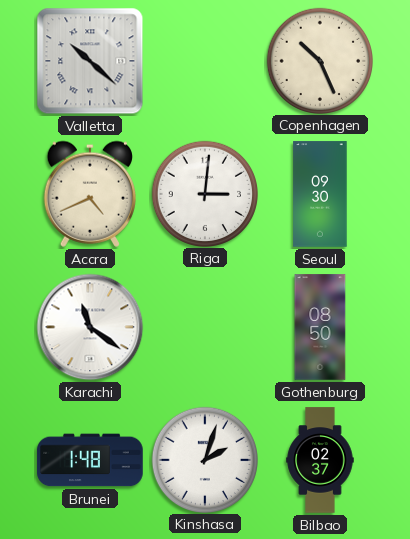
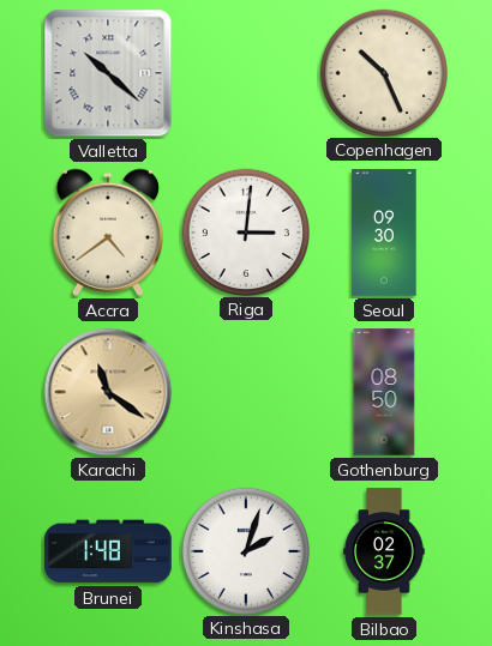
Accra: 4:41 -> 4:39
Karachi dial: white -> champagne
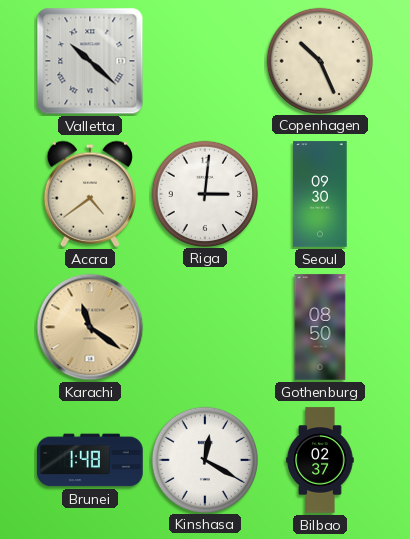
Kinshasa: 2:03 -> 12:20
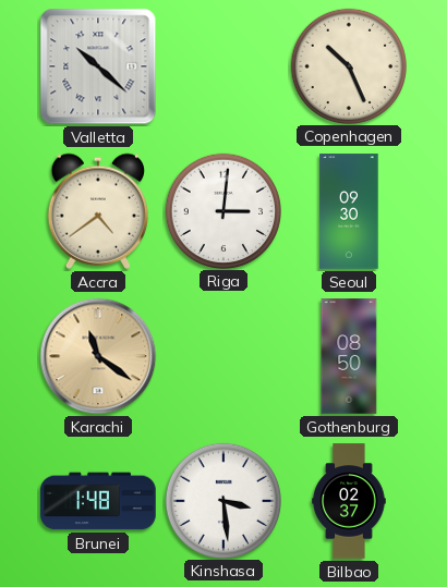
Kinshasa: 12:20 -> 3:29
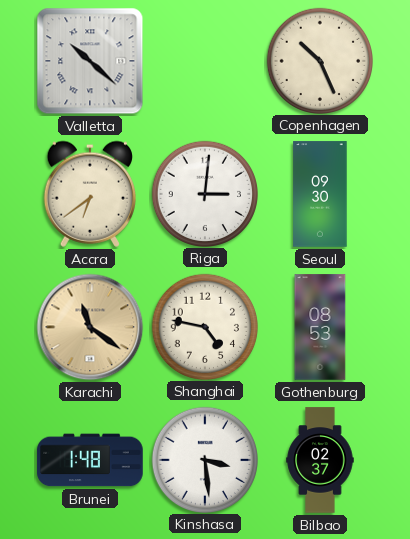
Accra: 4:39 -> 6:39
Shanghai: none -> 4:47
Gothenburg: 08:50 -> 08:53
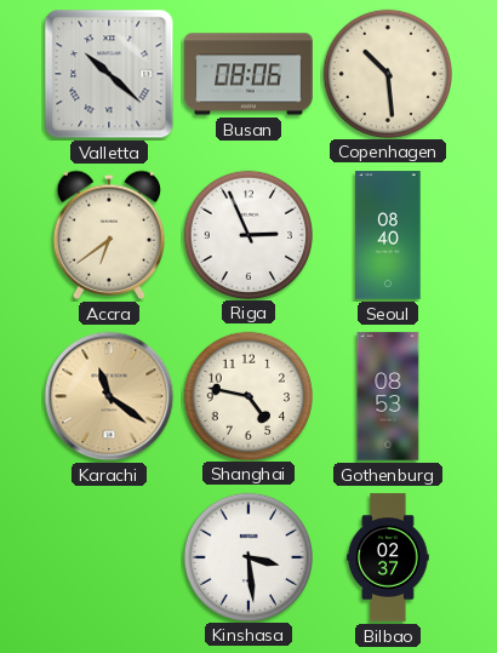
Busan: none -> 08:06
Copenhagen: 10:26 -> 10:29
Riga: 3:01 -> 2:56
Seoul: 09:30 -> 08:40
Brunei: 1:48 -> none
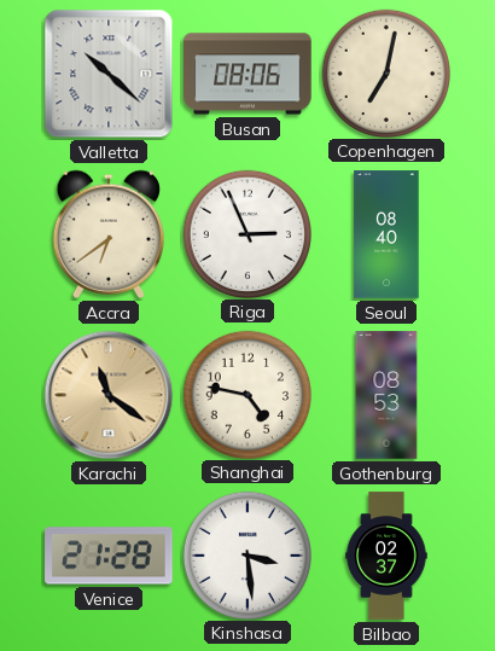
Copenhagen: 10:29 -> 7:02
Venice: none -> 21:28
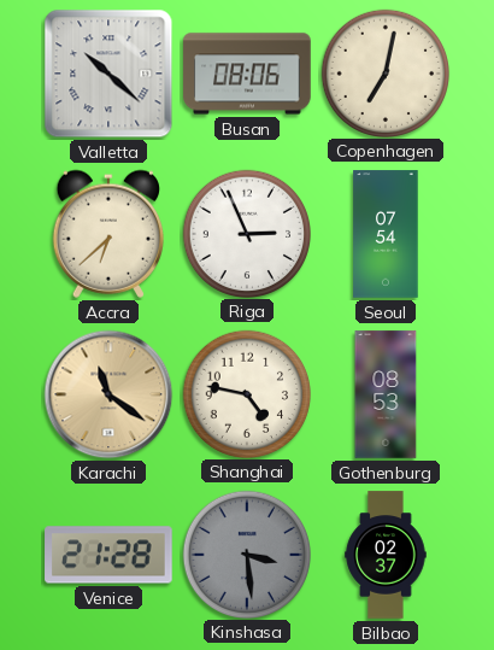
Accra: 6:39 -> 6:38
Seoul: 08:40 -> 07:54
Kinshasa dial: white -> grey
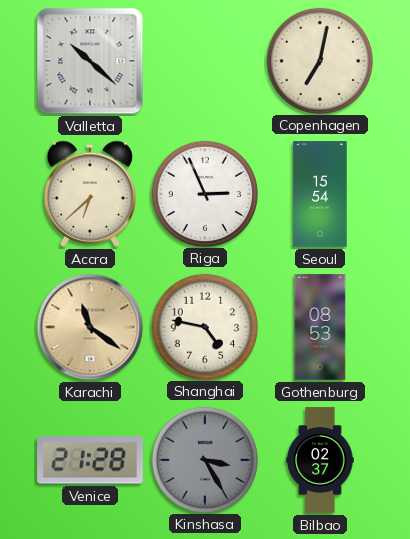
Busan: 08:06 -> none
Seoul: 07:54 -> 15:54
Kinshasa: 3:29 -> 3:25
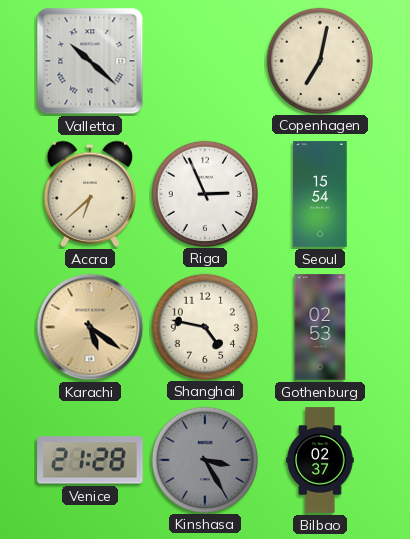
Karachi: 11:21 -> 5:21
Gothenburg: 08:53 -> 02:53
